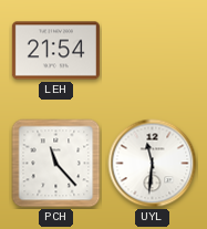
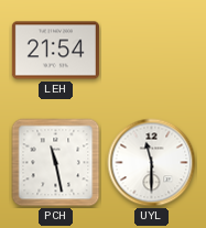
PCH: 11:23 -> 11:28
UYL: 11:31 -> 11:30
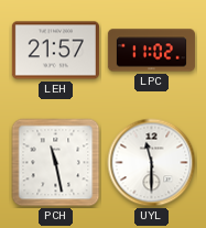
LEH: 21:54 -> 21:57
LPC: none -> 11:02
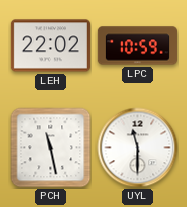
LEH: 21:57 -> 22:02
LPC: 11:02 -> 10:59
